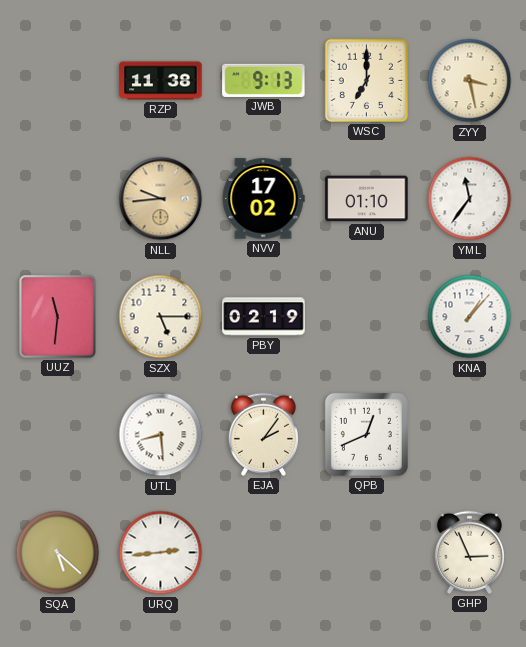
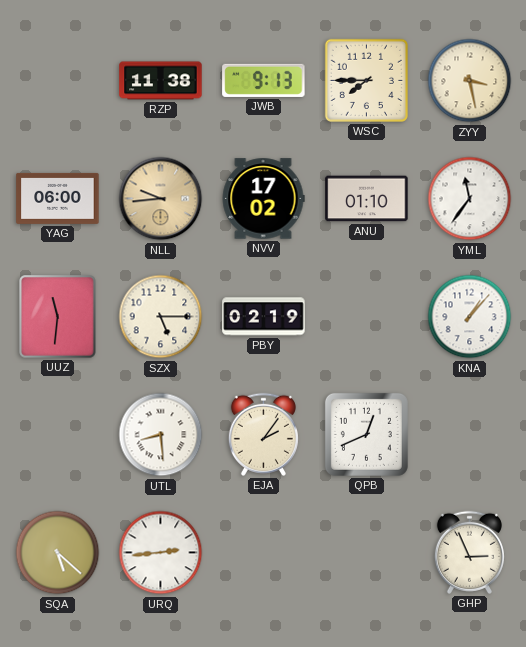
WSC: 7:00 -> 7:45
YAG: none -> 06:00
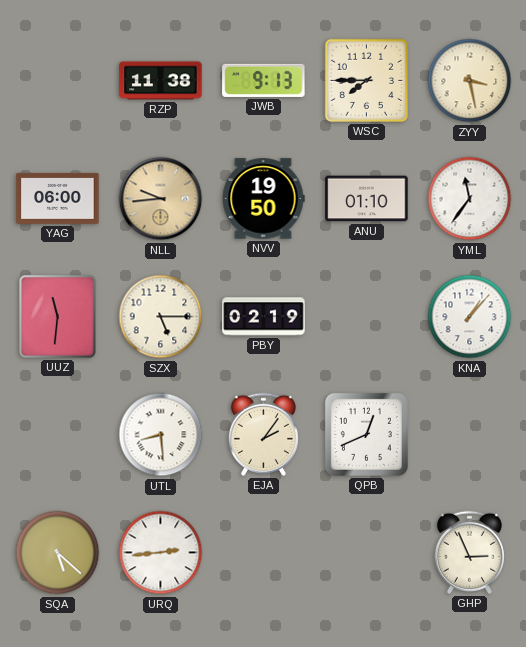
NVV: 17:02 -> 19:50
